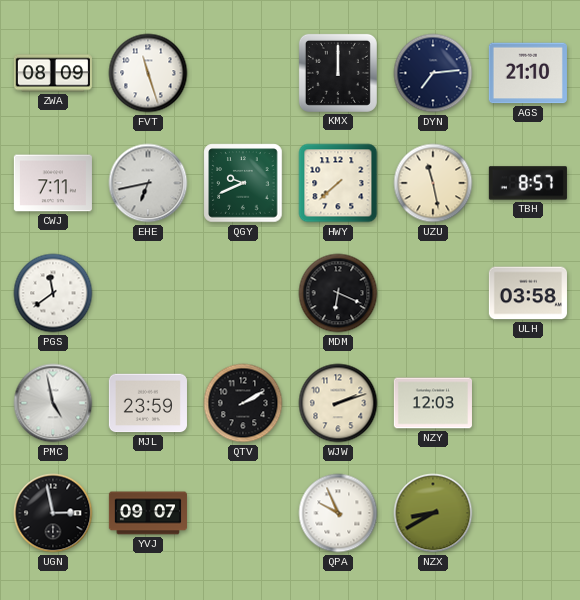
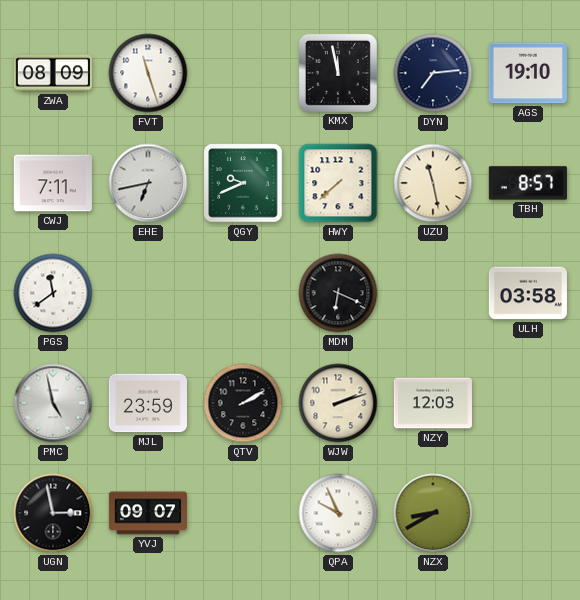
KMX: 12:00 -> 11:58
AGS: 21:10 -> 19:10
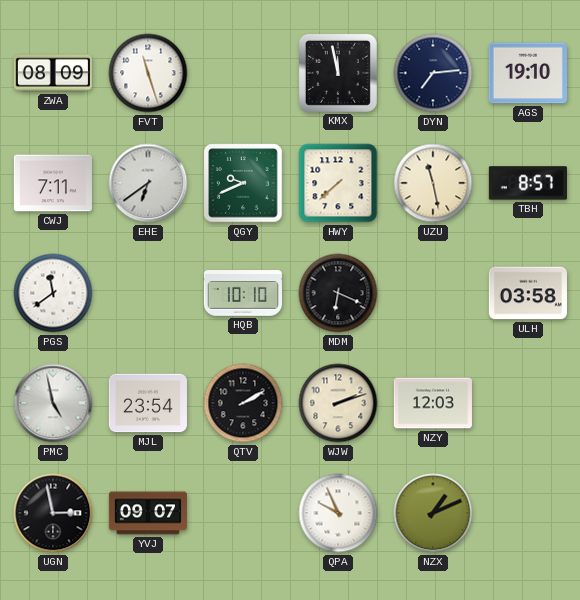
EHE: 6:43 -> 6:39
HQB: none -> 10:10
MJL: 23:59 -> 23:54
NZX: 8:40 -> 1:11
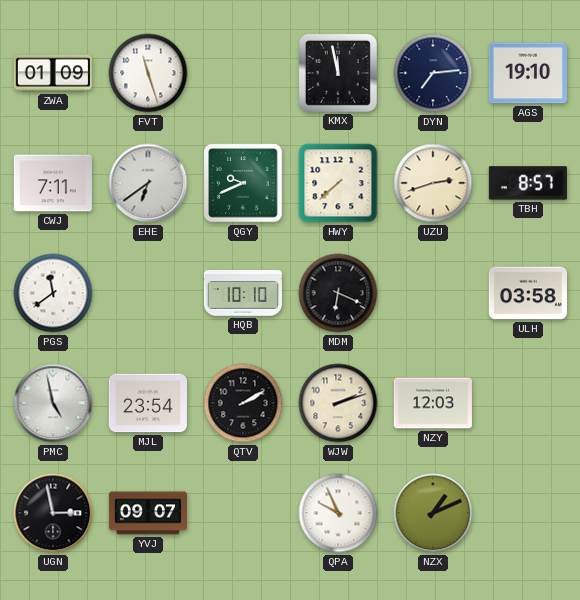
ZWA: 08:09 -> 01:09
UZU: 11:28 -> 2:42
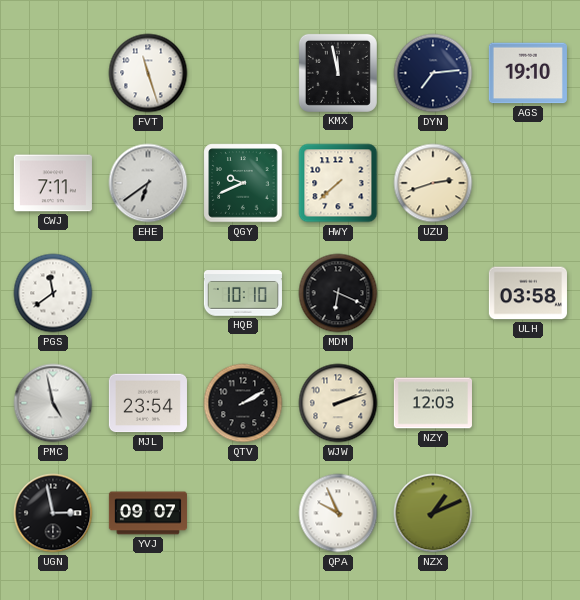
ZWA: 01:09 -> none
TBH: 8:57 -> none
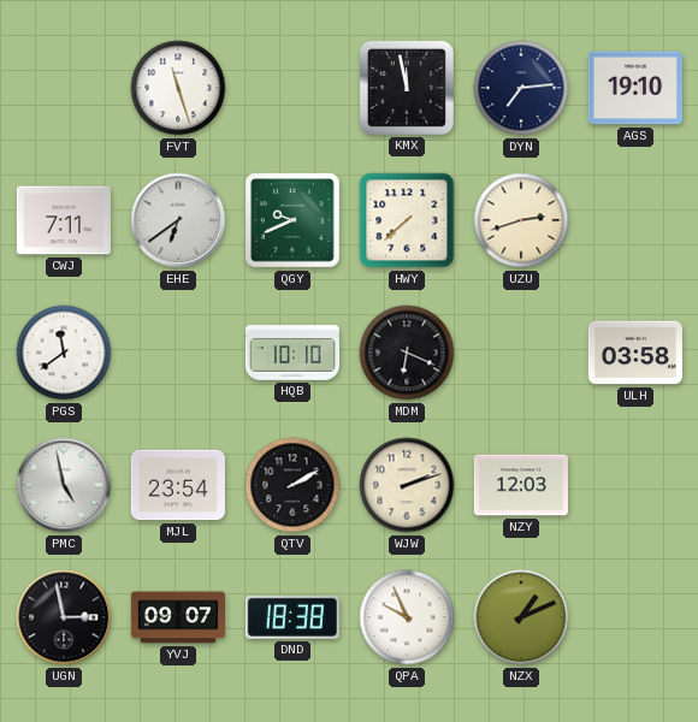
DND: none -> 18:38
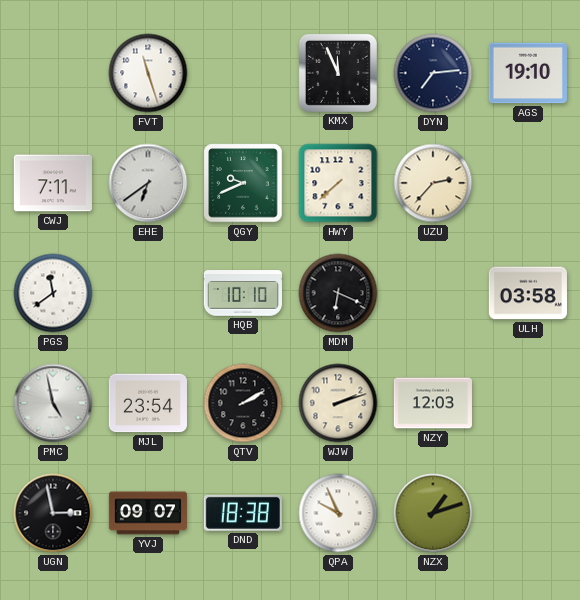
KMX: 11:58 -> 11:56
UZU: 2:42 -> 2:37
NZX: 1:11 -> 1:12
